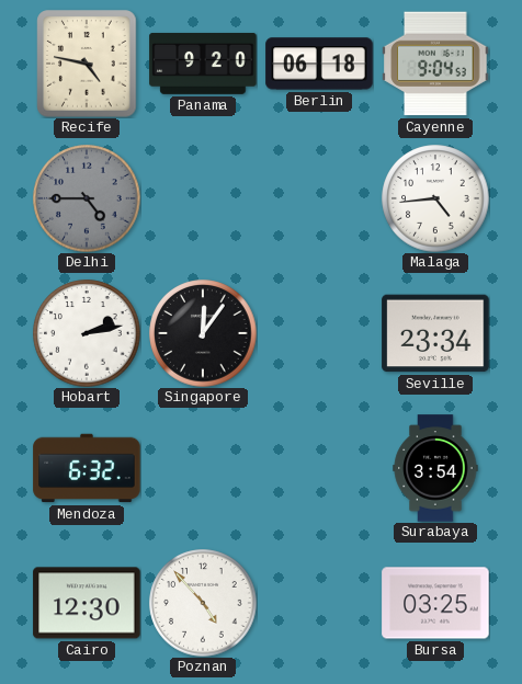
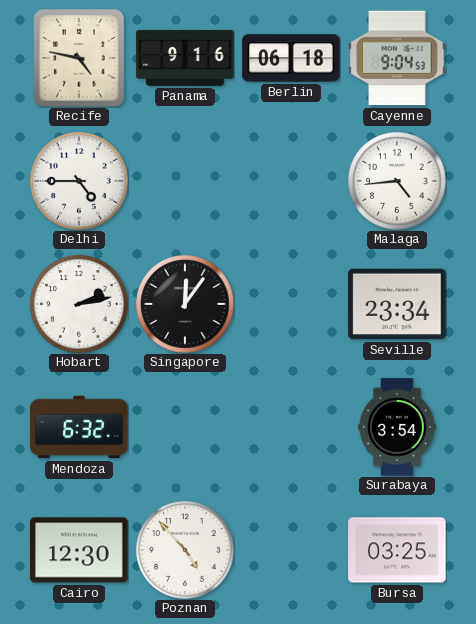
Panama: 9:20 -> 9:16
Delhi dial: grey -> white
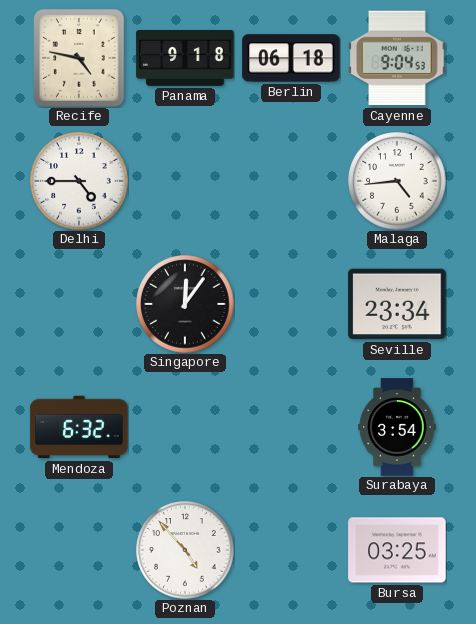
Panama: 9:16 -> 9:18
Hobart: 2:13 -> none
Cairo: 12:30 -> none
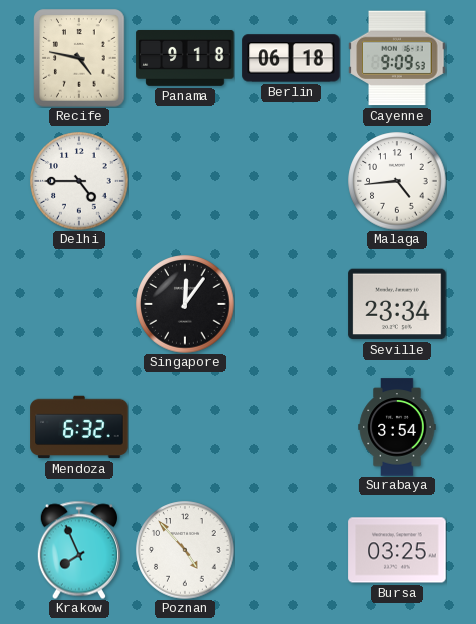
Cayenne: 9:04 -> 9:09
Krakow: none -> 7:56
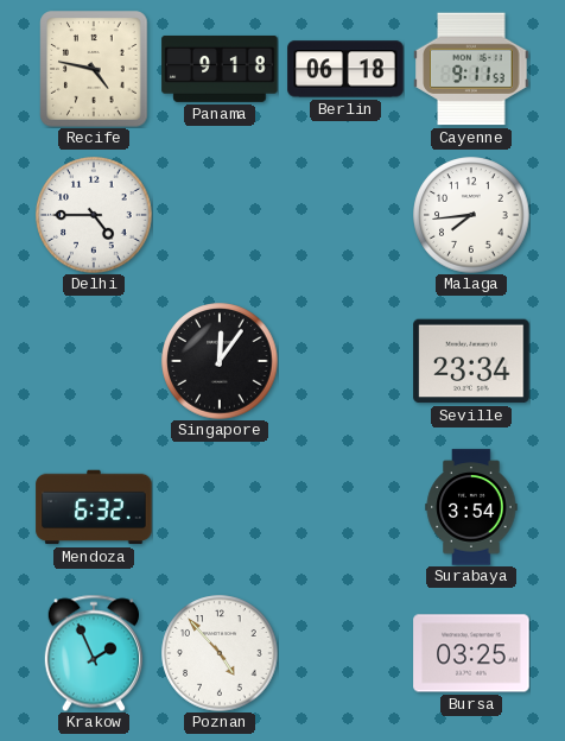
Cayenne: 9:09 -> 9:11
Malaga: 4:44 -> 7:44
Krakow: 7:56 -> 1:56
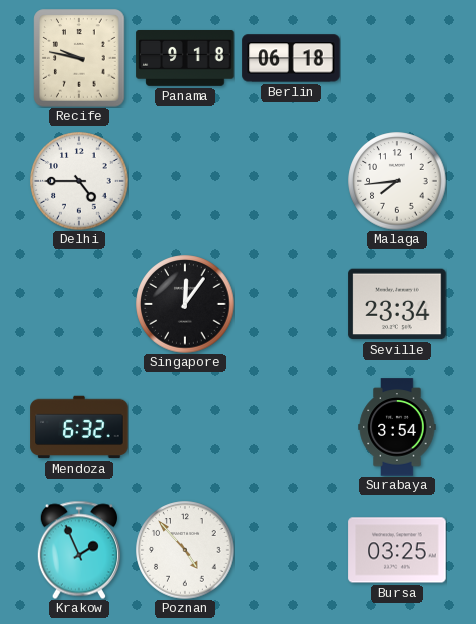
Recife: 4:47 -> 9:47
Cayenne: 9:11 -> none
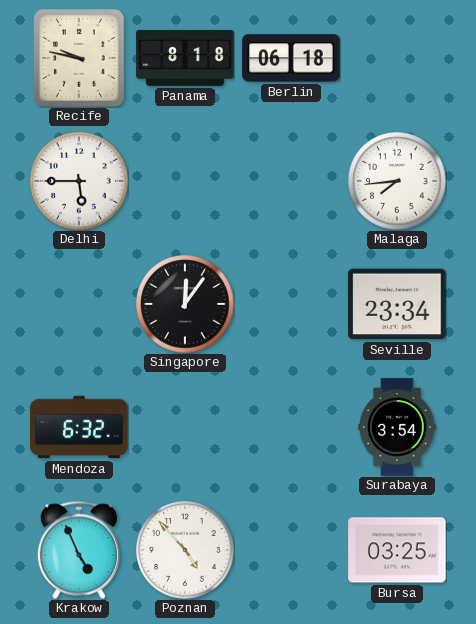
Panama: 9:18 -> 8:18
Delhi: 4:45 -> 5:45
Krakow: 1:56 -> 4:56
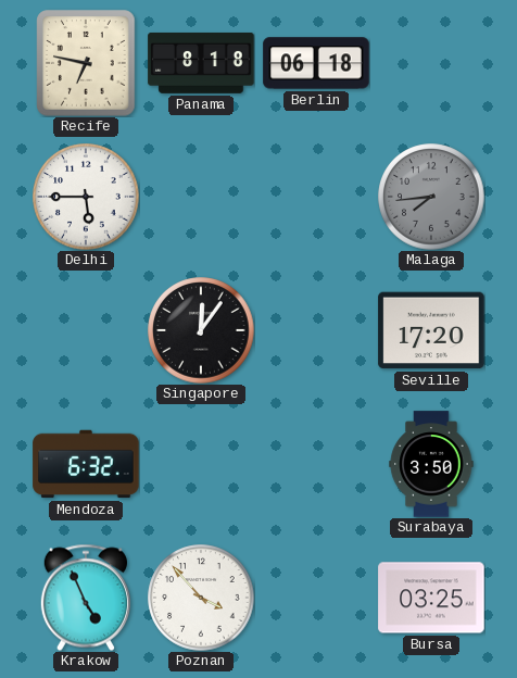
Recife: 9:47 -> 6:47
Malaga dial: white -> grey
Seville: 23:34 -> 17:20
Surabaya: 3:54 -> 3:50
Poznan: 4:53 -> 3:53
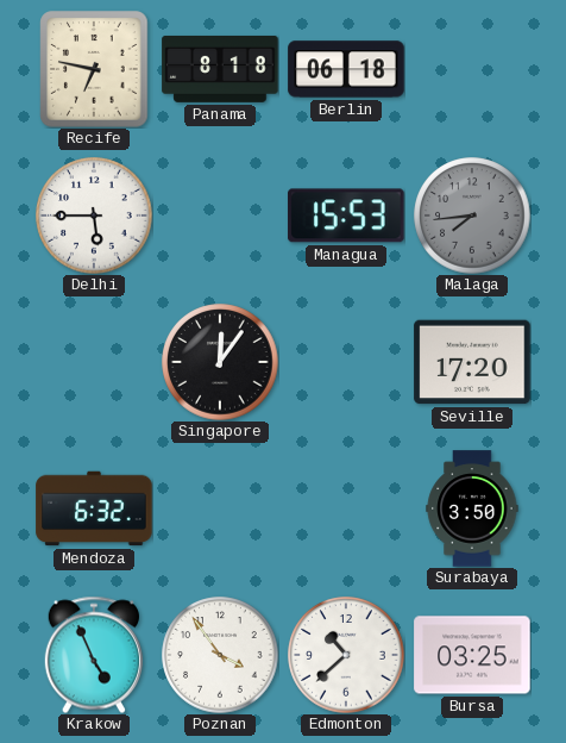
Managua: none -> 15:53
Poznan: 3:53 -> 3:54
Edmonton: none -> 10:38
